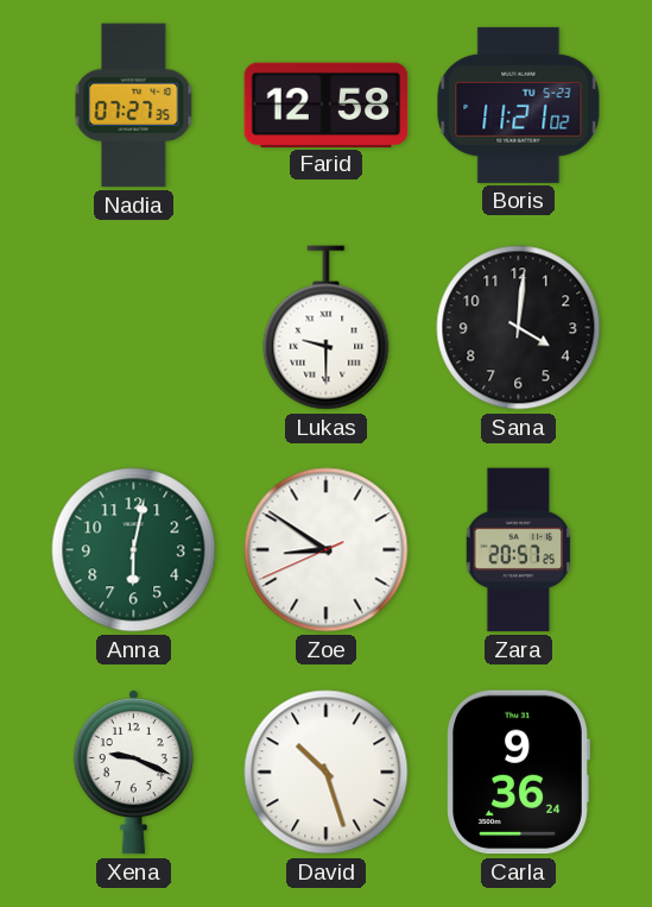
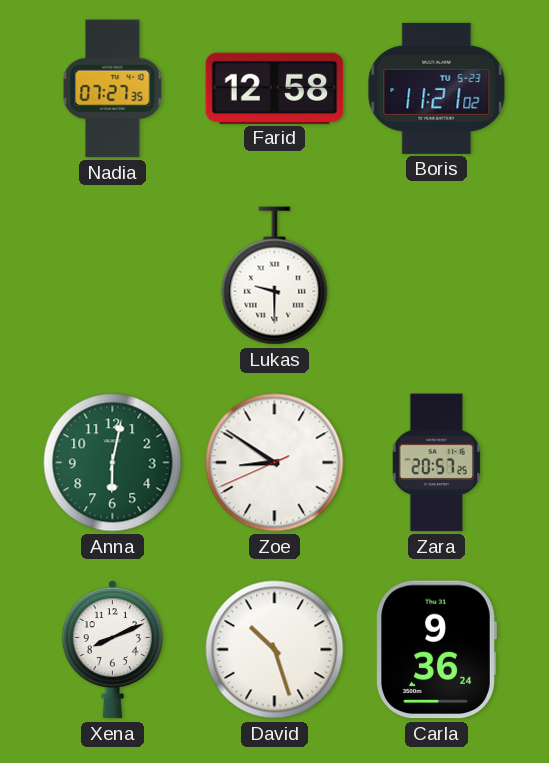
Sana: 4:01 -> none
Xena: 9:19 -> 8:11
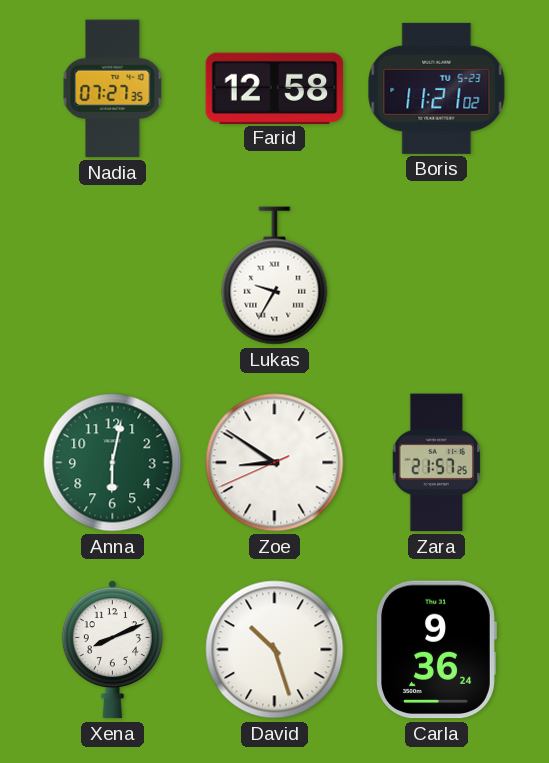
Lukas: 9:30 -> 9:35
Zara: 20:57 -> 21:57
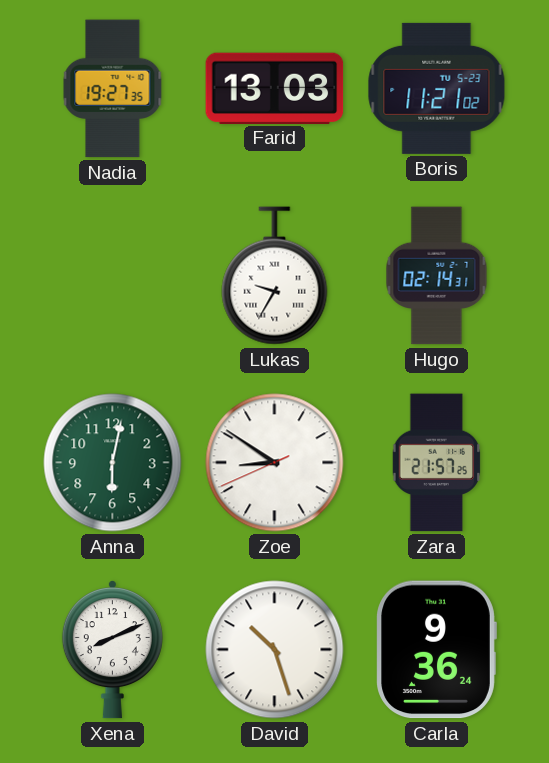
Nadia: 07:27 -> 19:27
Farid: 12:58 -> 13:03
Hugo: none -> 02:14
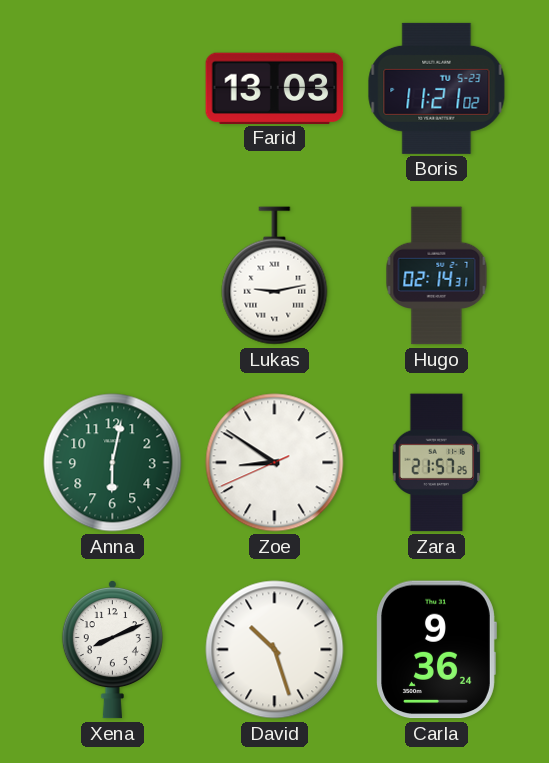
Nadia: 19:27 -> none
Lukas: 9:35 -> 9:13
